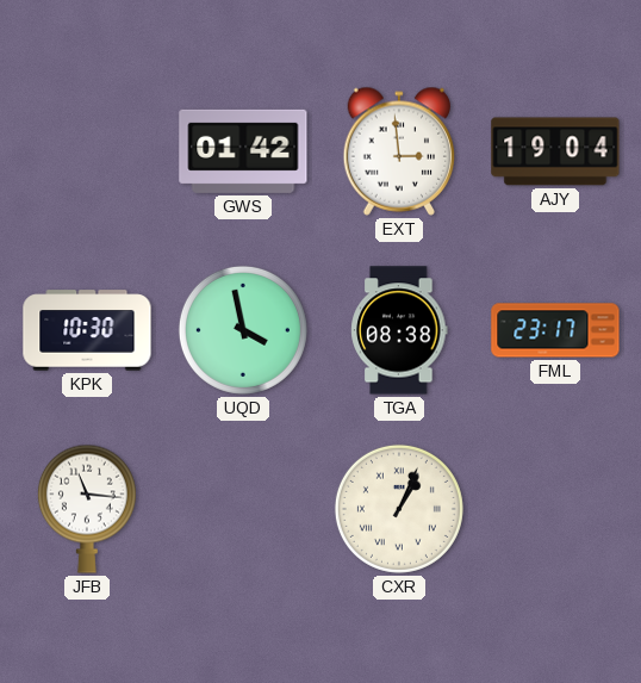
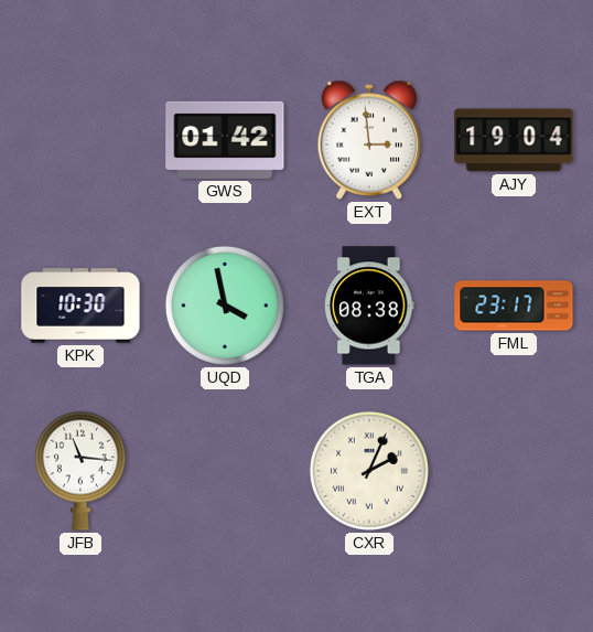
CXR: 1:04 -> 2:04
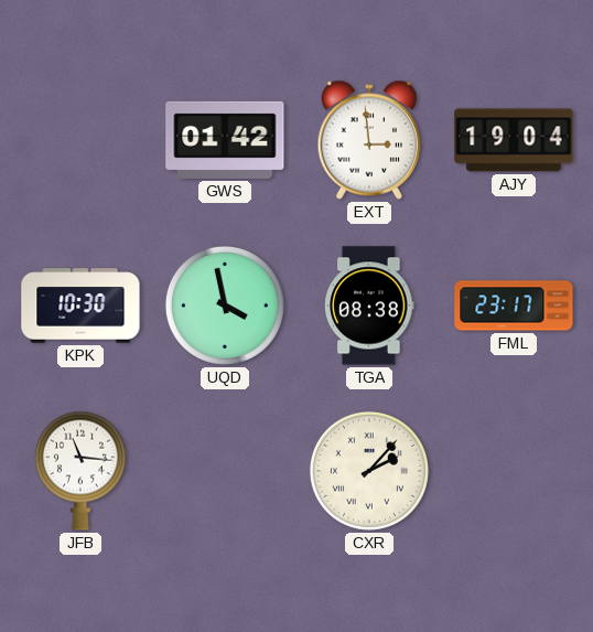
CXR: 2:04 -> 2:07
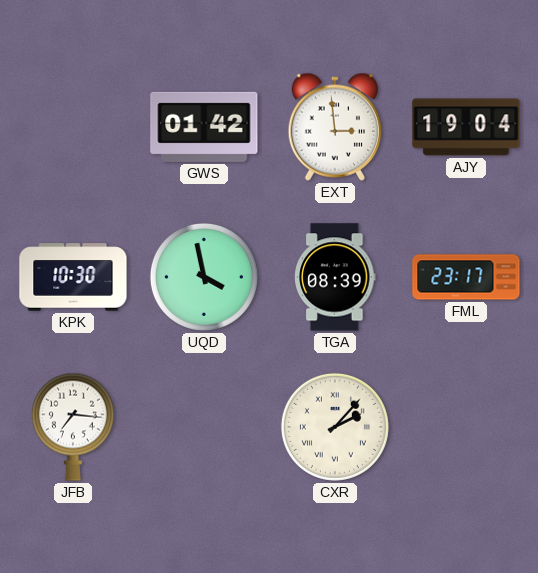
TGA: 08:38 -> 08:39
JFB: 11:16 -> 7:16
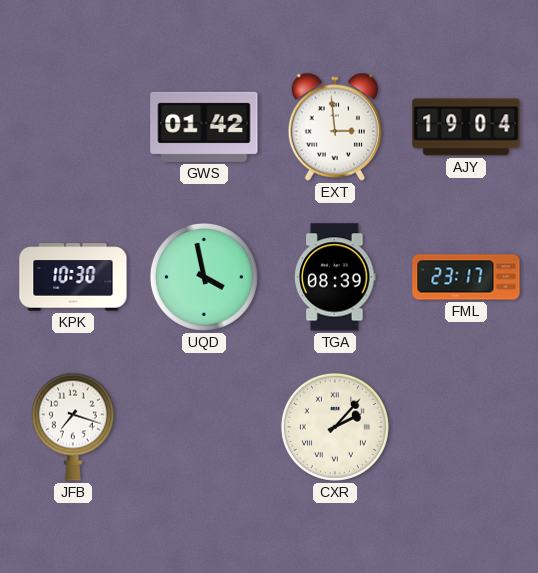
JFB: 7:16 -> 7:18
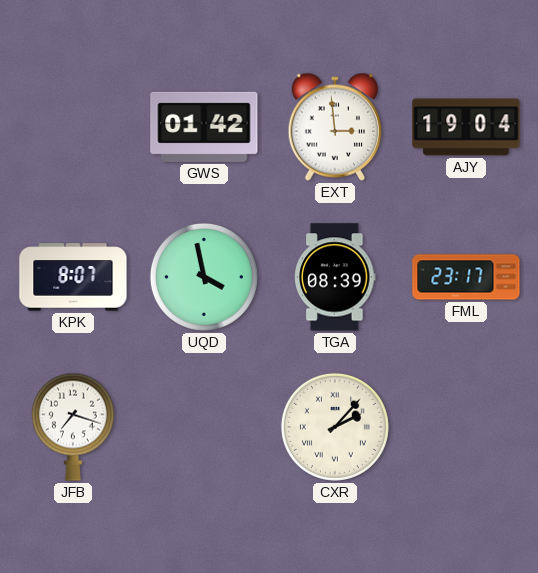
KPK: 10:30 -> 8:07
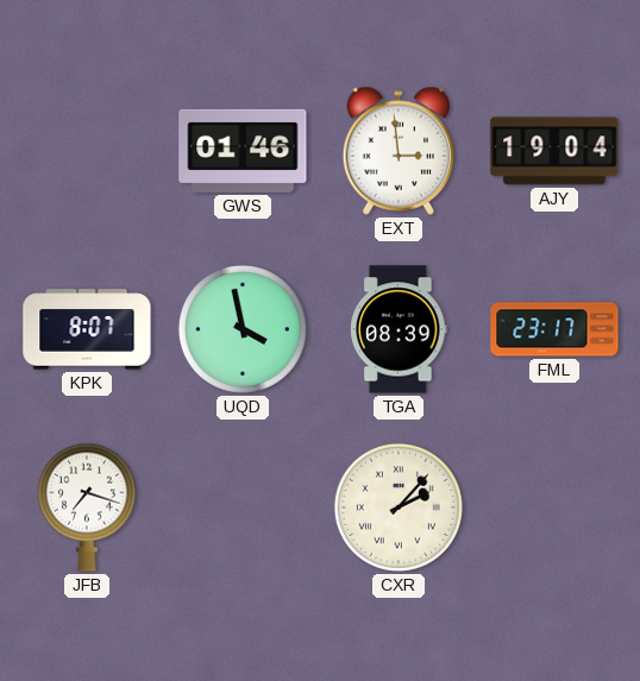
GWS: 01:42 -> 01:46
